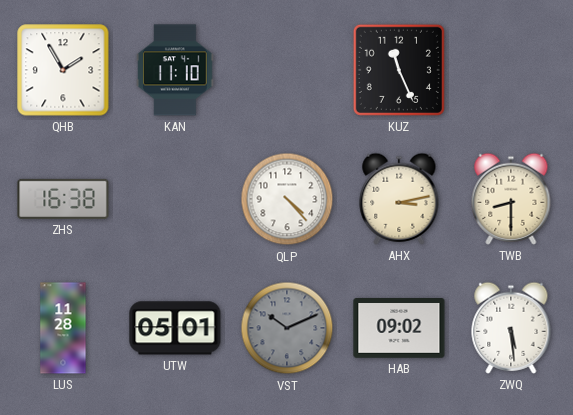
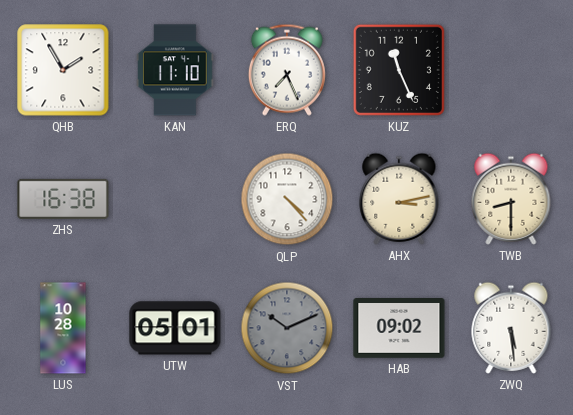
ERQ: none -> 7:26
LUS: 11:28 -> 10:28
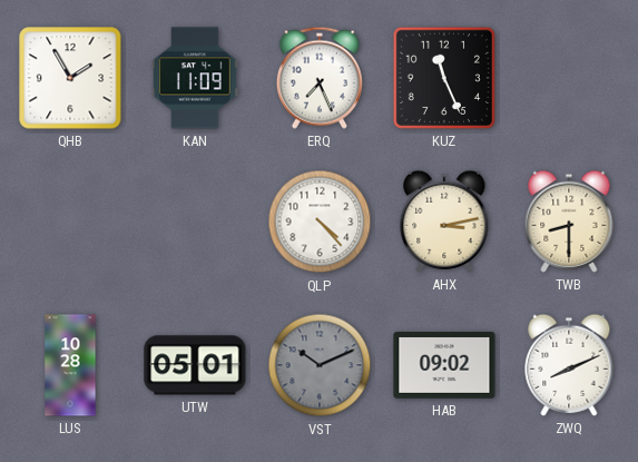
KAN: 11:10 -> 11:09
ZHS: 16:38 -> none
ZWQ: 5:29 -> 8:11
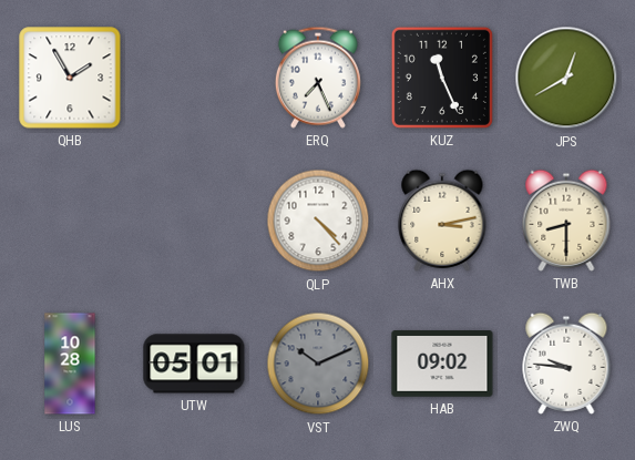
KAN: 11:09 -> none
JPS: none -> 12:40
ZWQ: 8:11 -> 9:46
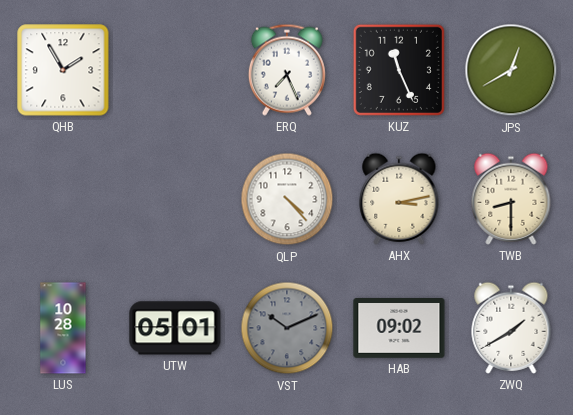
ZWQ: 9:46 -> 1:40
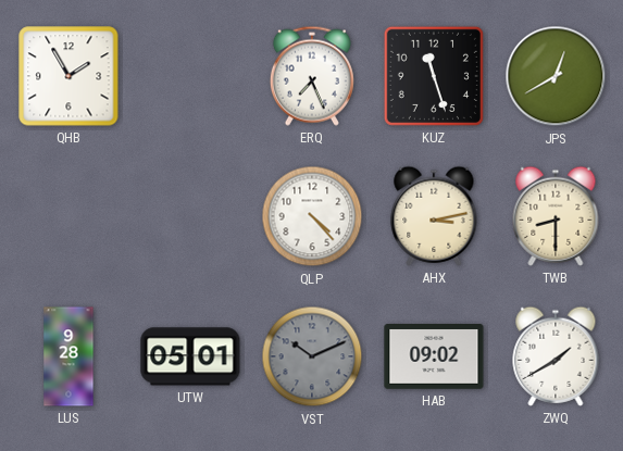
KUZ: 11:26 -> 11:27
LUS: 10:28 -> 9:28
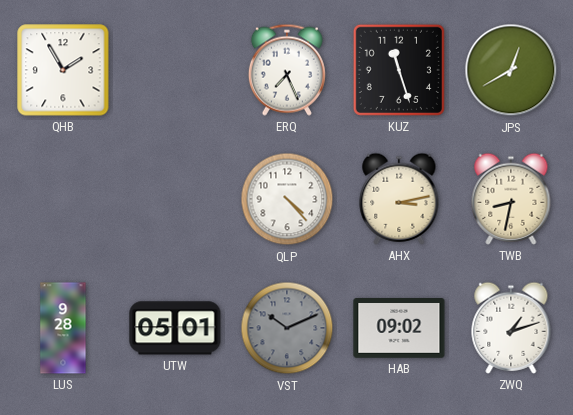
TWB: 8:30 -> 8:32
ZWQ: 1:40 -> 1:12
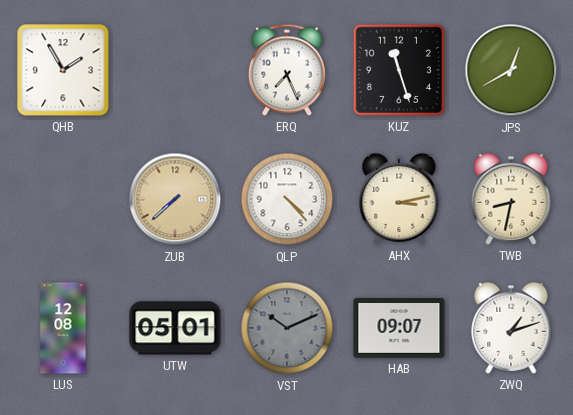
ZUB: none -> 7:38
LUS: 9:28 -> 12:08
HAB: 09:02 -> 09:07
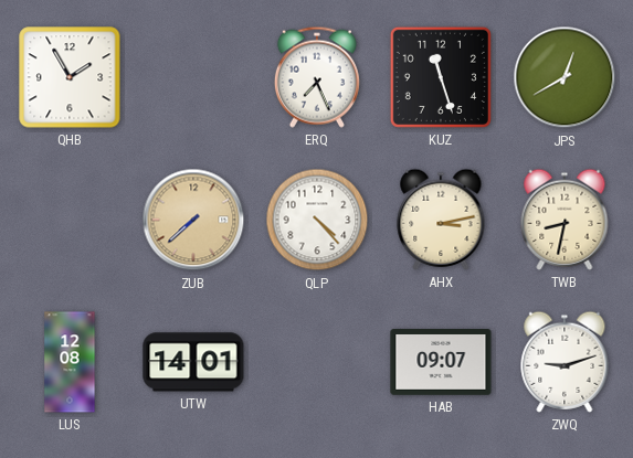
UTW: 05:01 -> 14:01
VST: 10:11 -> none
ZWQ: 1:12 -> 9:12
